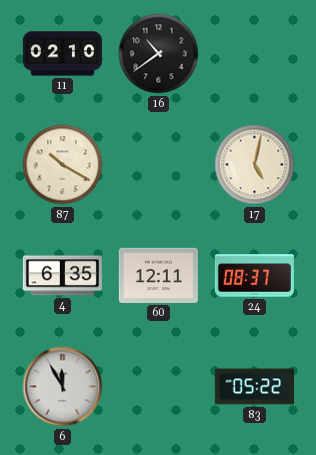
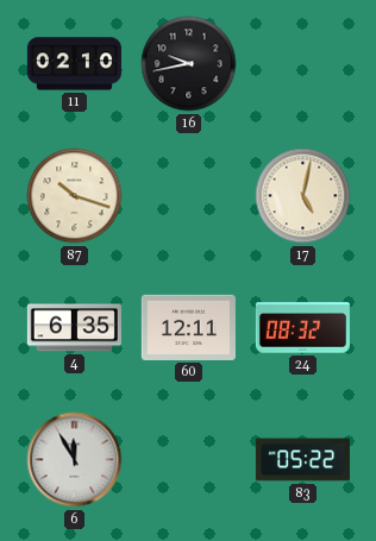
16: 10:39 -> 9:43
87: 10:20 -> 10:18
24: 08:37 -> 08:32
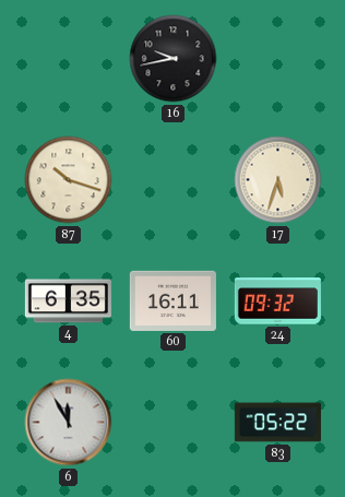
11: 02:10 -> none
17: 5:02 -> 5:33
60: 12:11 -> 16:11
24: 08:32 -> 09:32
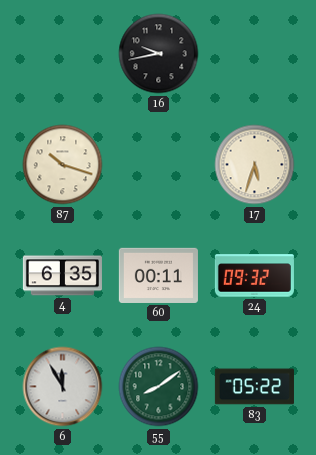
60: 16:11 -> 00:11
55: none -> 8:09
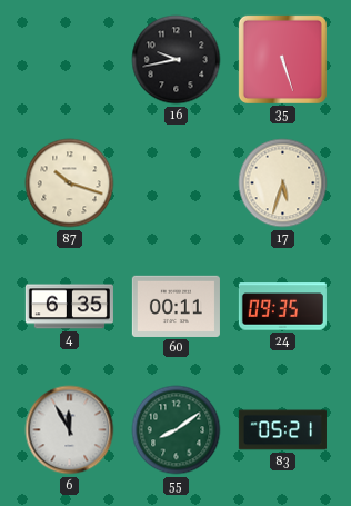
35: none -> 5:27
24: 09:32 -> 09:35
83: 05:22 -> 05:21
